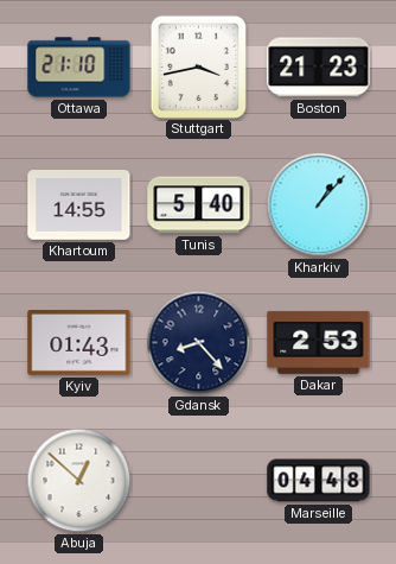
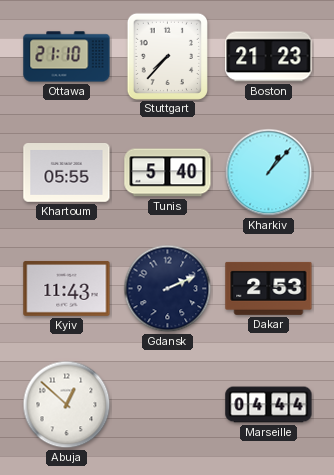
Stuttgart: 3:43 -> 7:37
Khartoum: 14:55 -> 05:55
Kyiv: 01:43 -> 11:43
Gdansk: 8:23 -> 2:11
Marseille: 04:48 -> 04:44
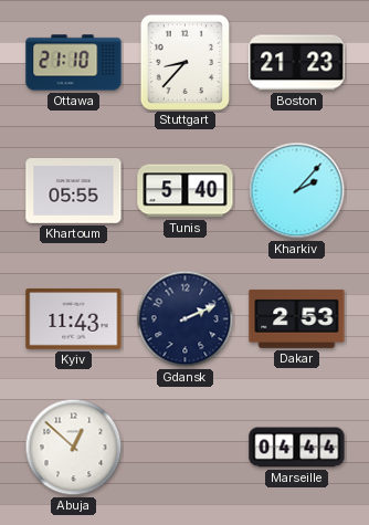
Stuttgart: 7:37 -> 8:37
Kharkiv: 1:07 -> 2:07
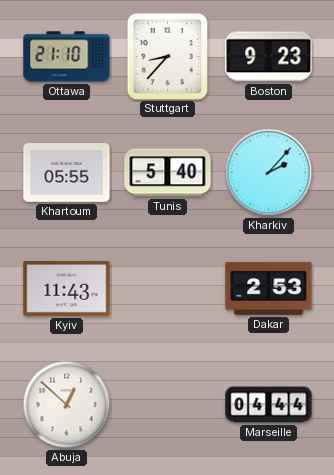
Boston: 21:23 -> 9:23
Gdansk: 2:11 -> none
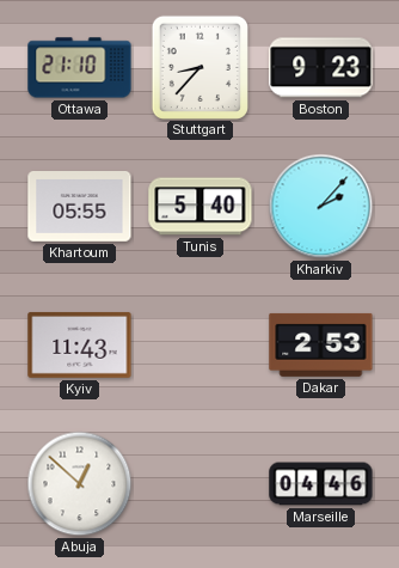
Marseille: 04:44 -> 04:46
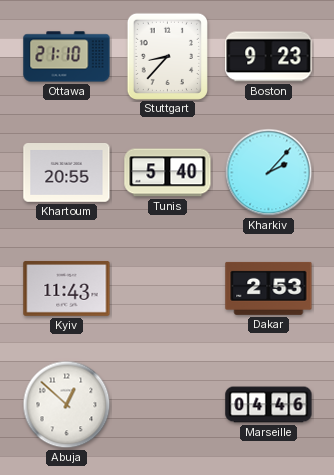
Khartoum: 05:55 -> 20:55
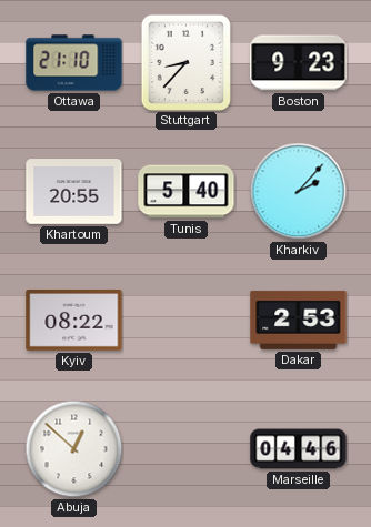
Kyiv: 11:43 -> 08:22
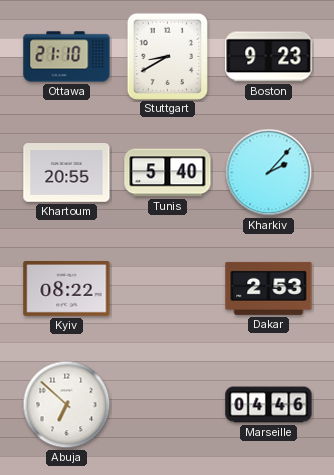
Stuttgart: 8:37 -> 8:40
Abuja: 12:52 -> 6:52
